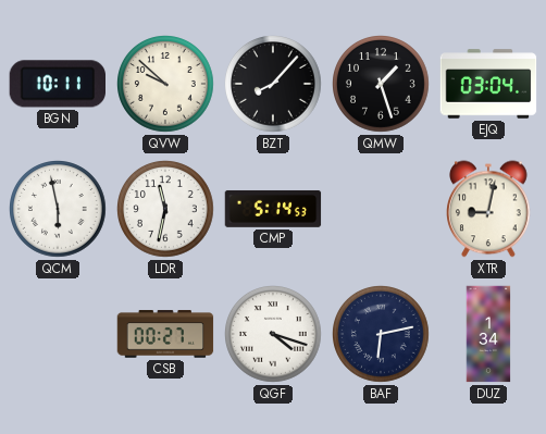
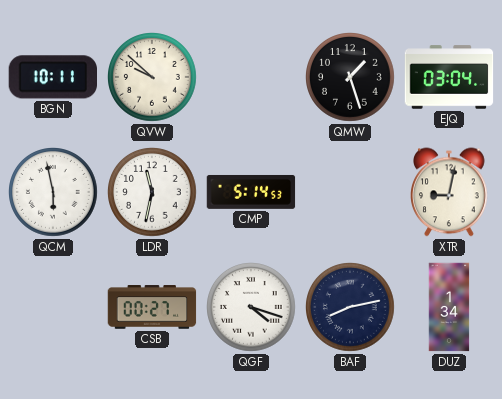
BZT: 8:07 -> none
BAF: 6:13 -> 8:13
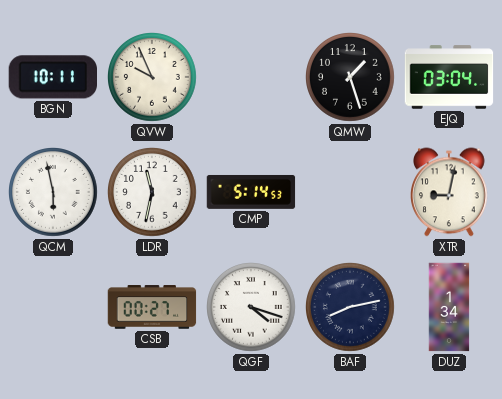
QVW: 9:52 -> 9:56
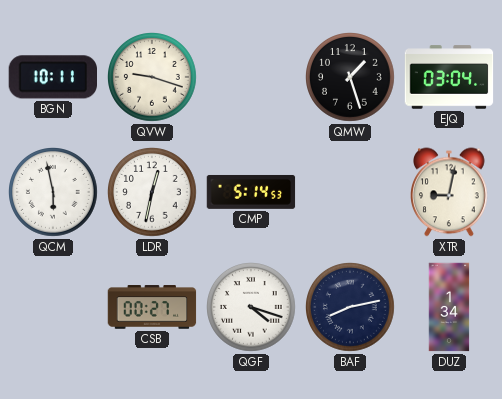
QVW: 9:56 -> 9:18
LDR: 11:32 -> 12:32
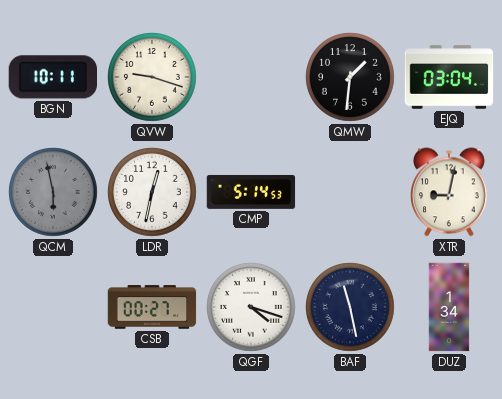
QMW: 1:27 -> 1:31
QCM dial: white -> grey
BAF: 8:13 -> 11:28
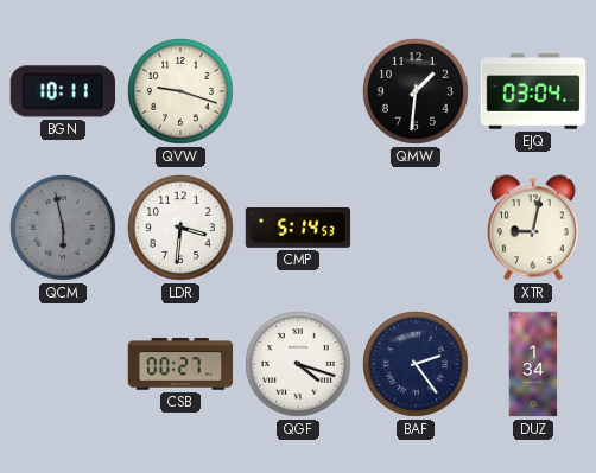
LDR: 12:32 -> 3:31
BAF: 11:28 -> 2:24
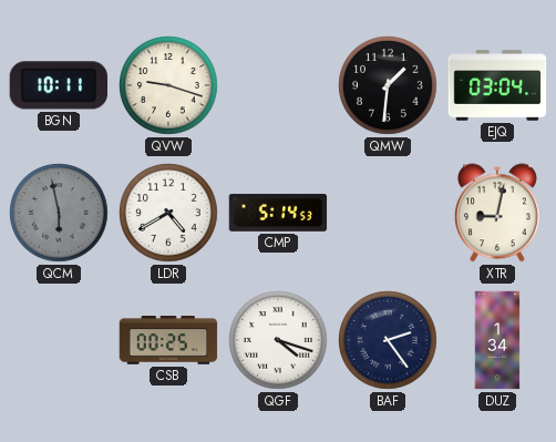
LDR: 3:31 -> 4:40
CSB: 00:27 -> 00:25
